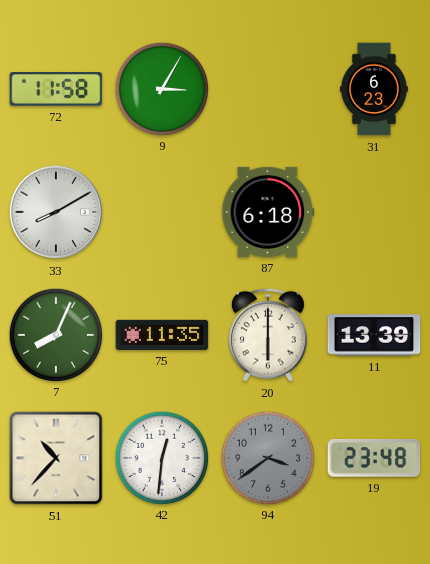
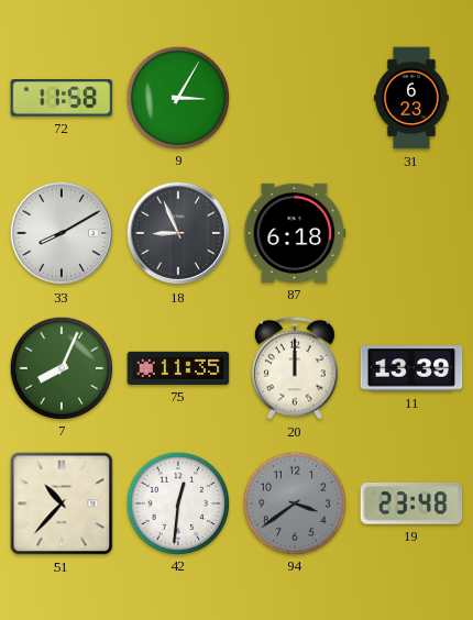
18: none -> 8:56
20: 6:00 -> 12:00
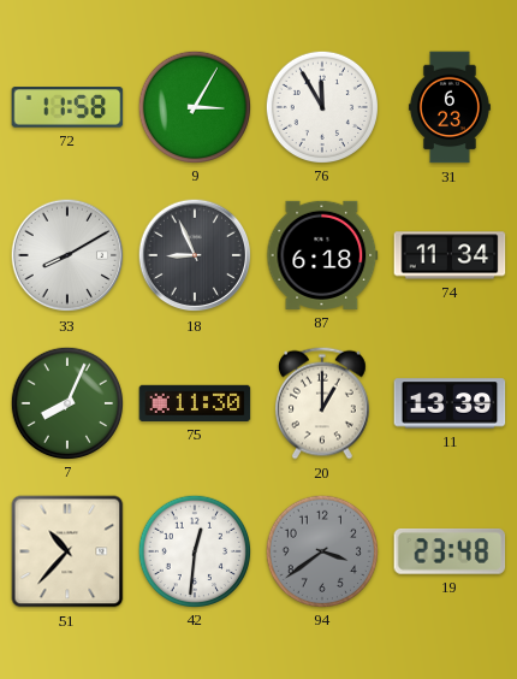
76: none -> 11:55
74: none -> 11:34
75: 11:35 -> 11:30
20: 12:00 -> 1:00
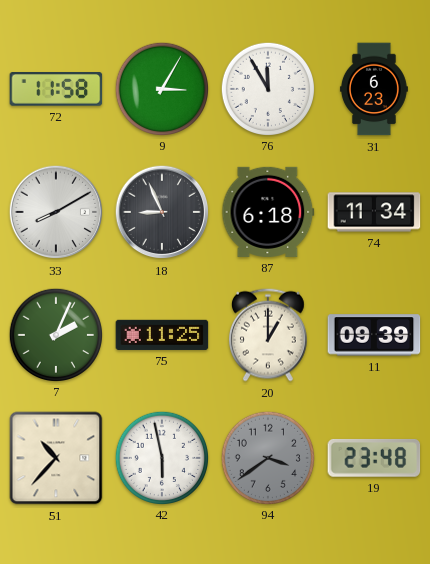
7: 8:04 -> 2:04
75: 11:30 -> 11:25
11: 13:39 -> 09:39
42: 12:31 -> 5:58
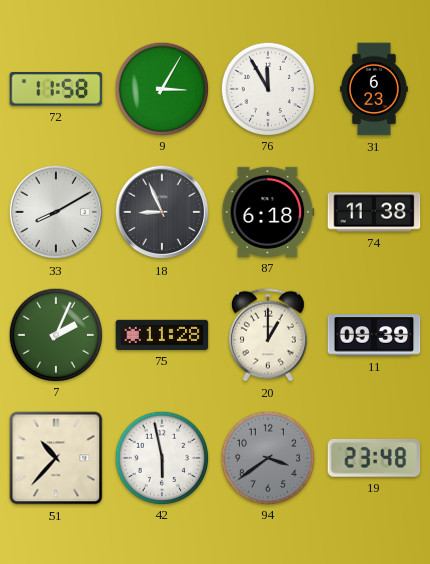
74: 11:34 -> 11:38
75: 11:25 -> 11:28
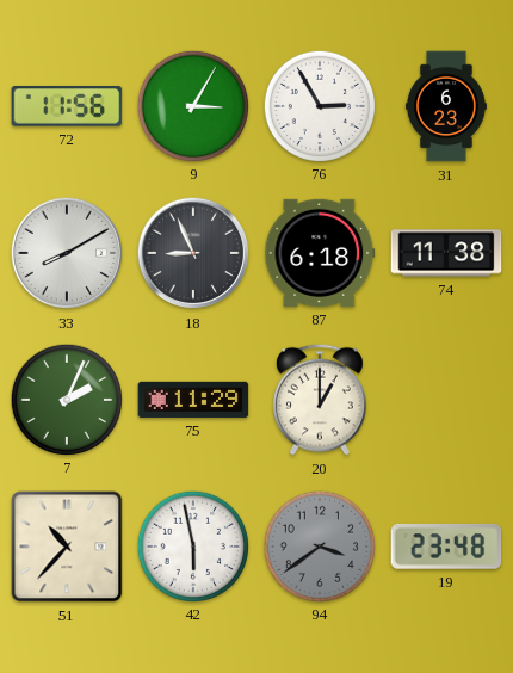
72: 11:58 -> 11:56
76: 11:55 -> 2:55
75: 11:28 -> 11:29
11: 09:39 -> none
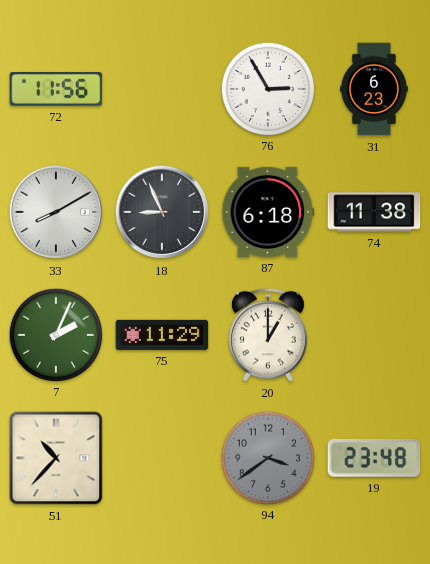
9: 3:05 -> none
42: 5:58 -> none
